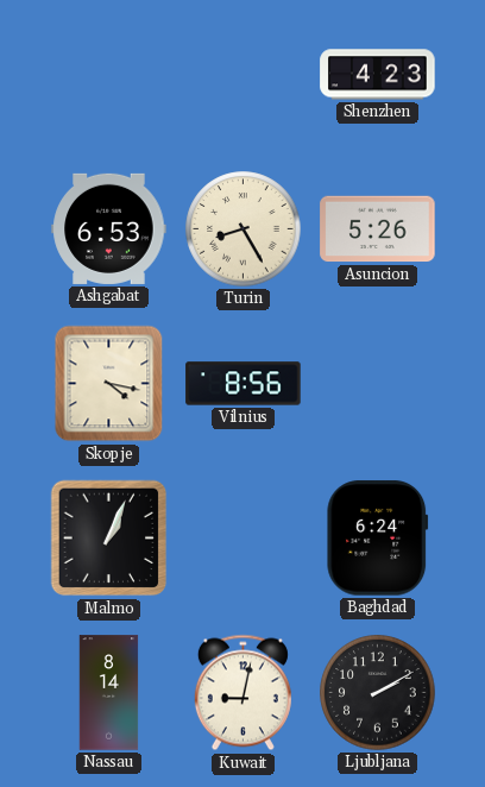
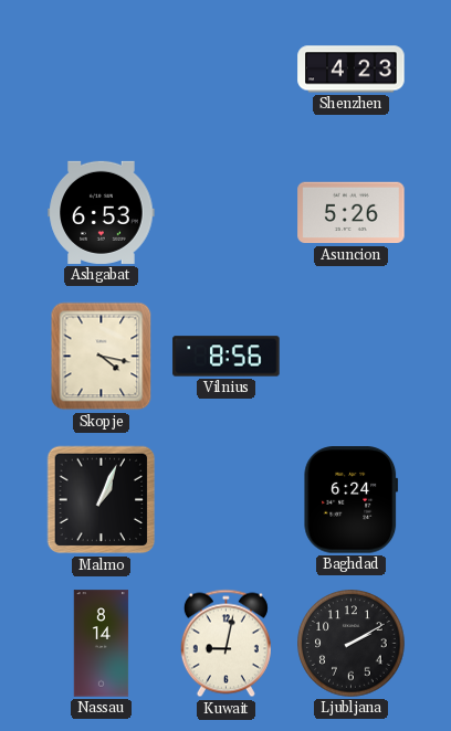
Turin: 8:25 -> none
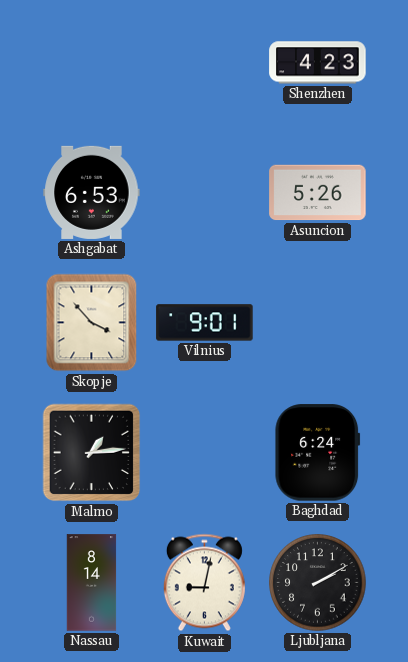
Skopje: 4:17 -> 3:53
Vilnius: 8:56 -> 9:01
Malmo: 1:04 -> 1:14
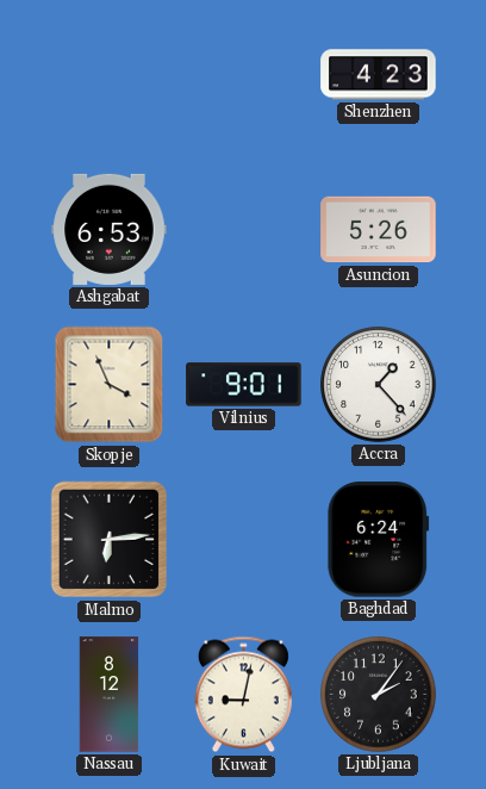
Skopje: 3:53 -> 3:56
Accra: none -> 1:23
Malmo: 1:14 -> 6:14
Nassau: 8:14 -> 8:12
Ljubljana: 2:10 -> 2:06
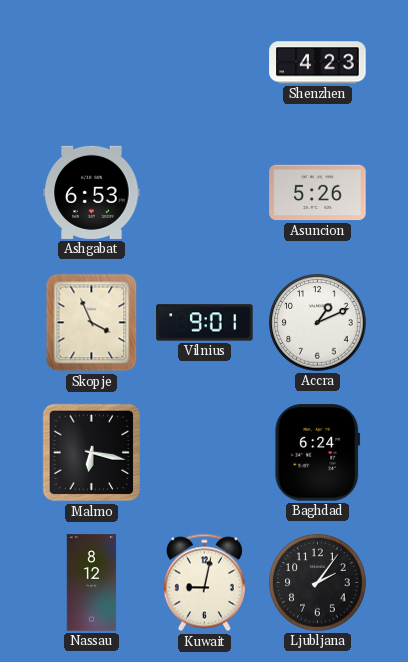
Accra: 1:23 -> 1:11
Malmo: 6:14 -> 6:17
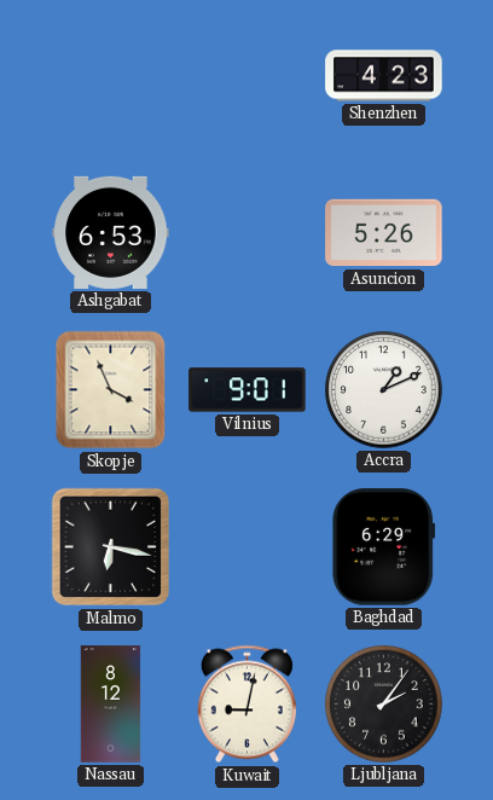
Baghdad: 6:24 -> 6:29
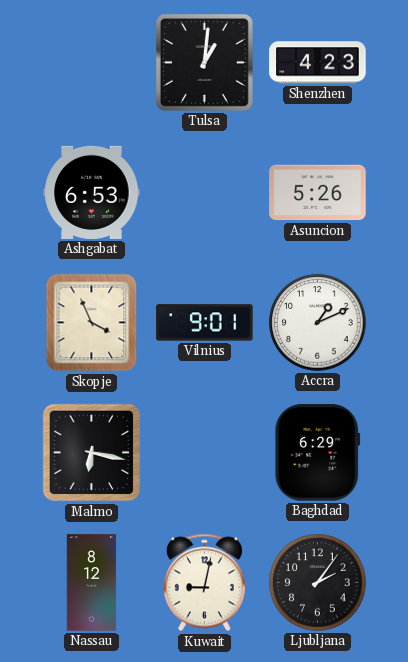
Tulsa: none -> 1:01
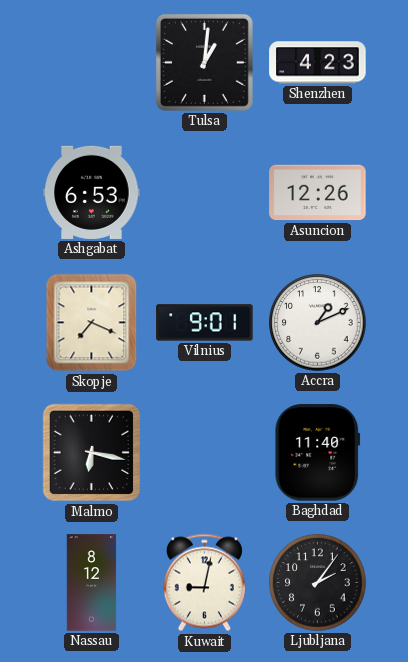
Asuncion: 5:26 -> 12:26
Skopje: 3:56 -> 7:19
Baghdad: 6:29 -> 11:40
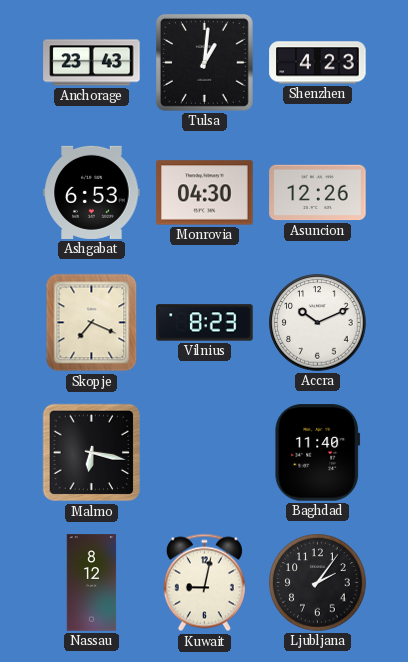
Anchorage: none -> 23:43
Monrovia: none -> 04:30
Vilnius: 9:01 -> 8:23
Accra: 1:11 -> 10:11
